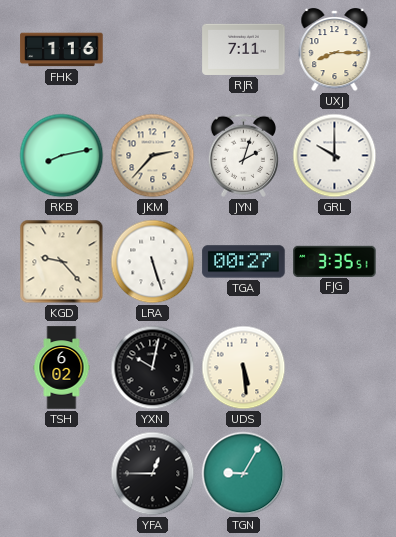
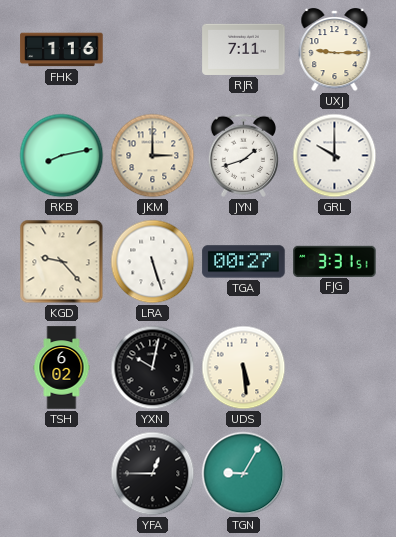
UXJ: 8:15 -> 9:15
JKM: 2:37 -> 3:00
JYN: 2:03 -> 1:42
FJG: 3:35 -> 3:31
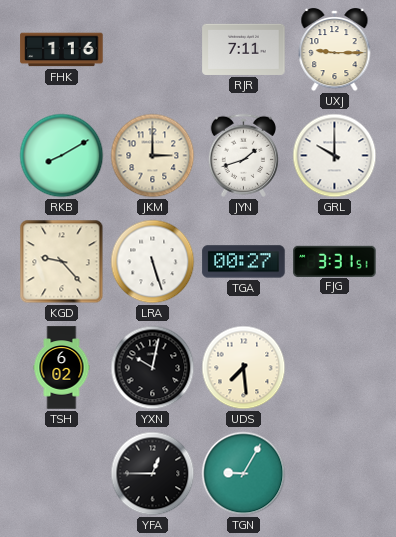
RKB: 8:13 -> 8:10
UDS: 5:29 -> 7:29
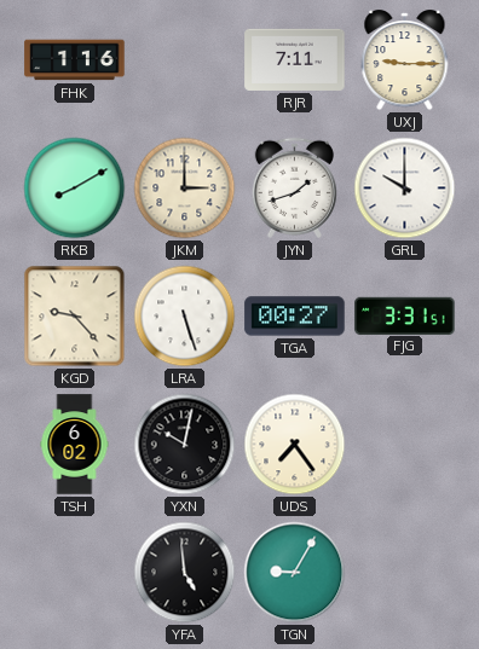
UDS: 7:29 -> 7:24
YFA: 12:45 -> 4:59
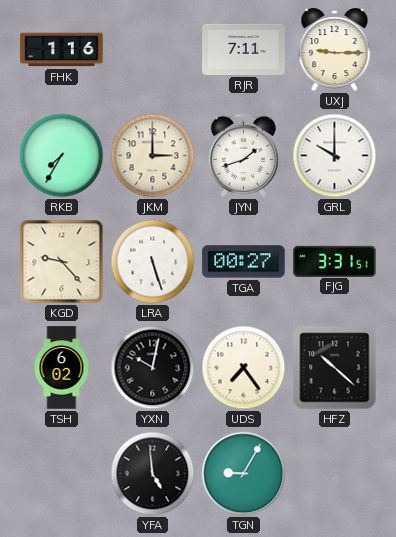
RKB: 8:10 -> 7:35
HFZ: none -> 10:22
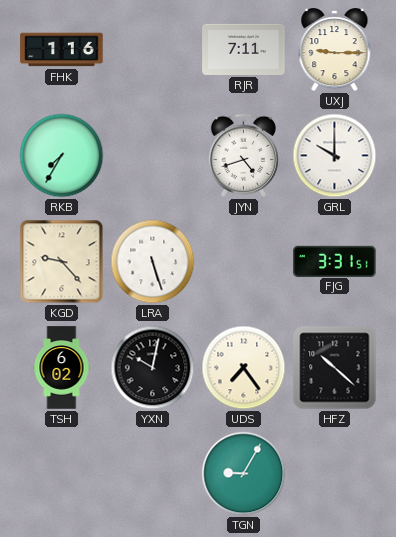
JKM: 3:00 -> none
JYN: 1:42 -> 4:42
TGA: 00:27 -> none
YFA: 4:59 -> none
